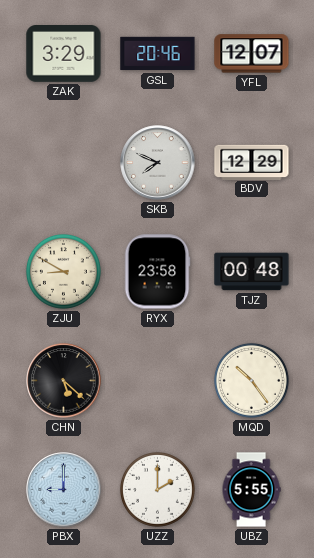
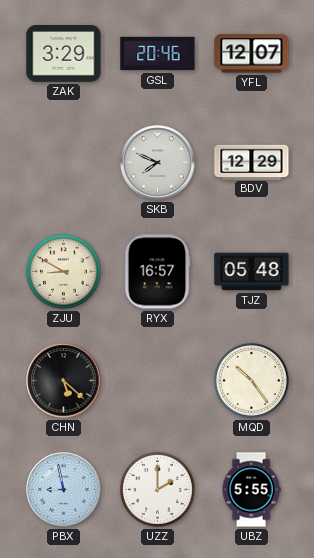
RYX: 23:58 -> 16:57
TJZ: 00:48 -> 05:48
PBX: 9:00 -> 8:58
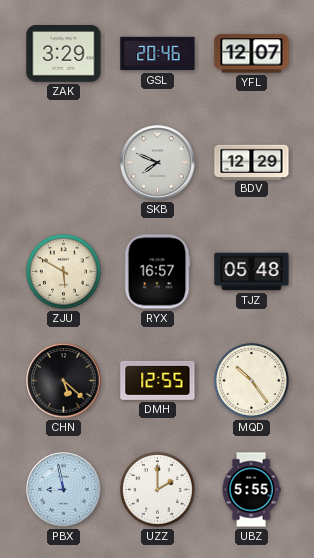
ZJU: 8:50 -> 5:50
DMH: none -> 12:55
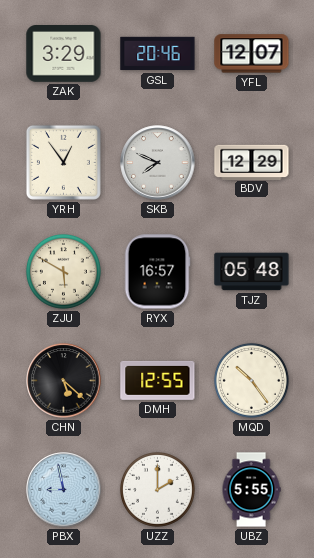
YRH: none -> 12:54
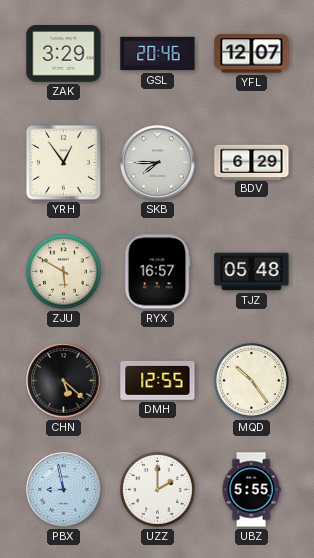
SKB: 7:49 -> 7:45
BDV: 12:29 -> 6:29
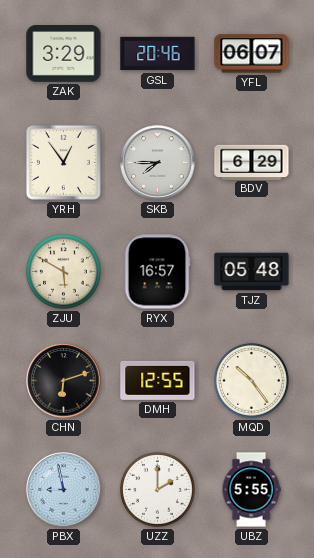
YFL: 12:07 -> 06:07
CHN: 5:22 -> 6:12
